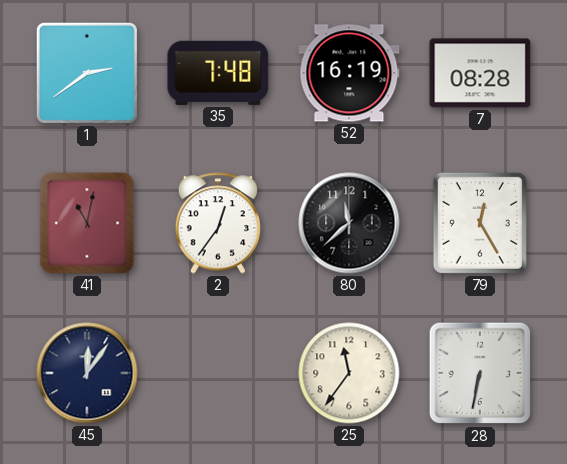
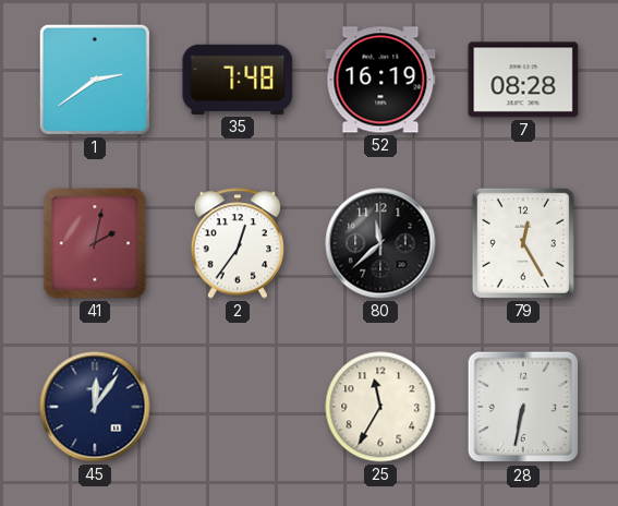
41: 11:02 -> 2:02
25: 11:36 -> 11:35
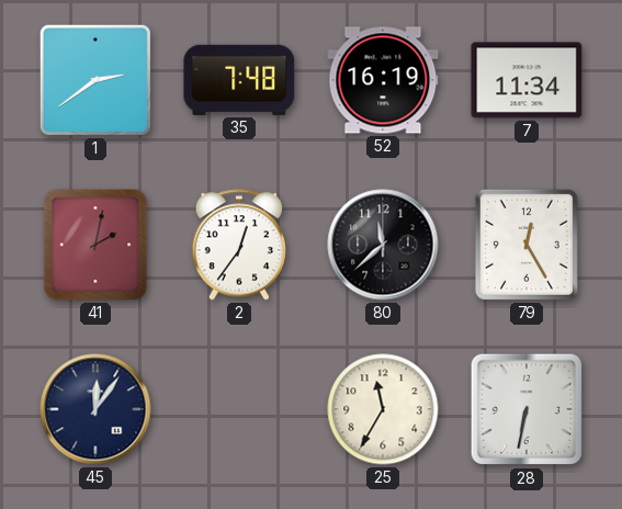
7: 08:28 -> 11:34
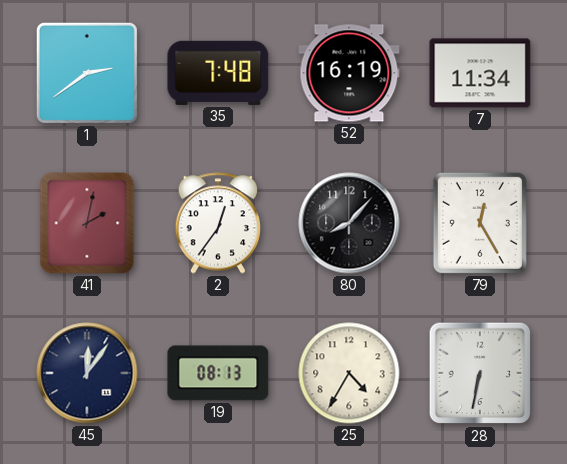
80: 11:38 -> 8:07
19: none -> 08:13
25: 11:35 -> 4:35
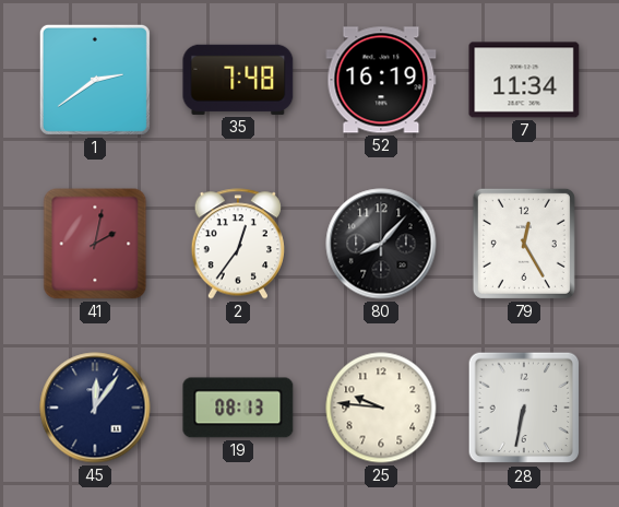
25: 4:35 -> 9:46
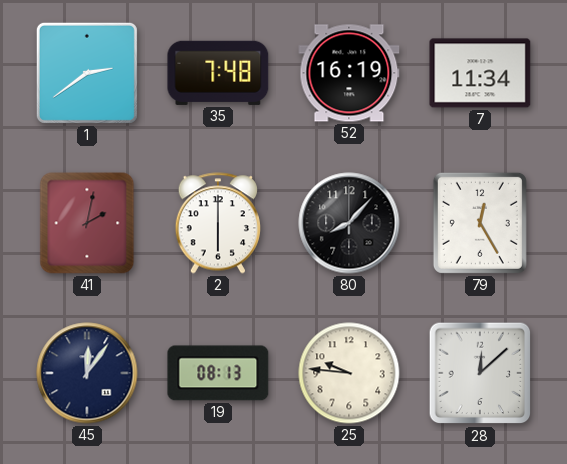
2: 12:36 -> 6:00
28: 6:32 -> 12:08
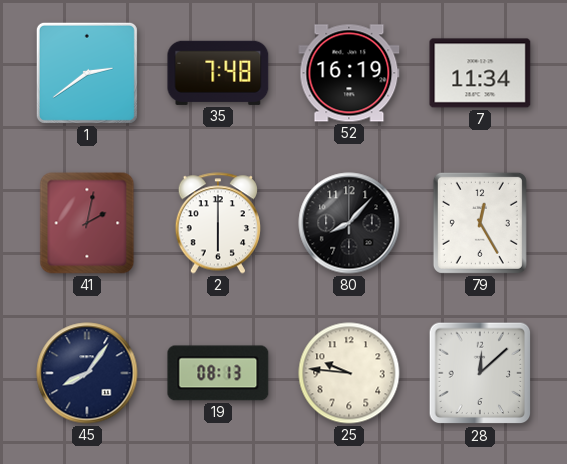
45: 12:06 -> 8:06
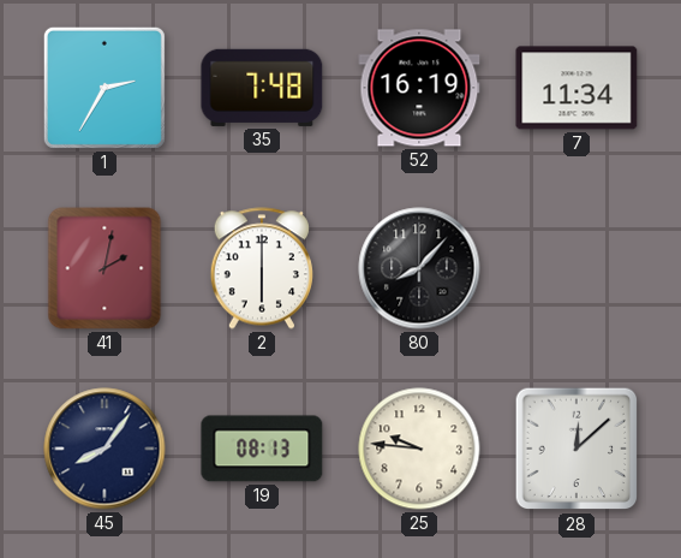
1: 2:39 -> 2:35
79: 12:25 -> none
